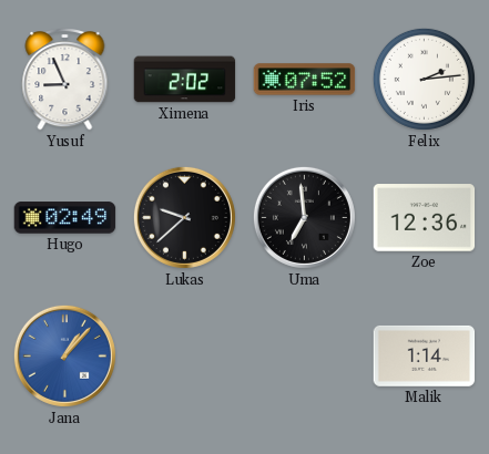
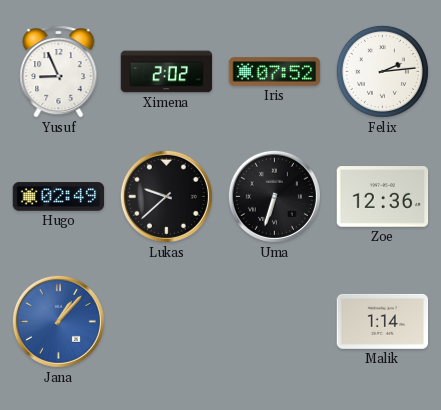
Uma: 6:59 -> 6:33
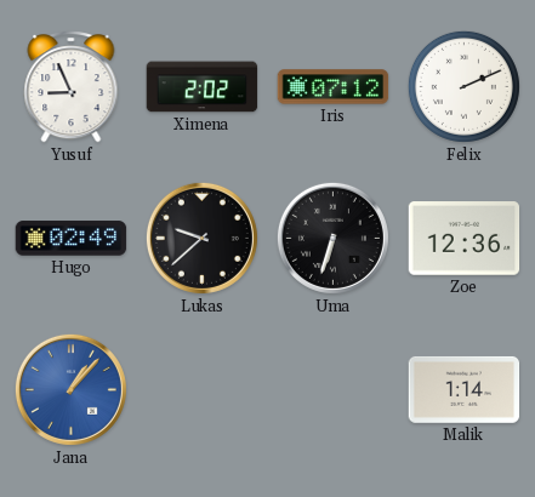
Iris: 07:52 -> 07:12
Felix: 2:14 -> 2:11
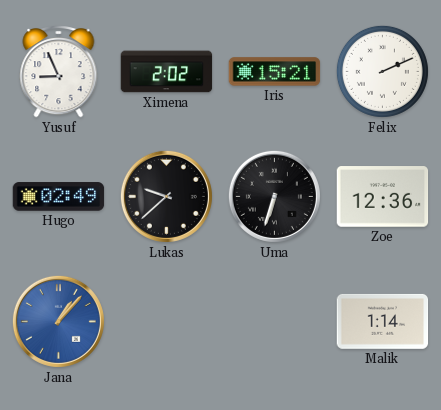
Iris: 07:12 -> 15:21
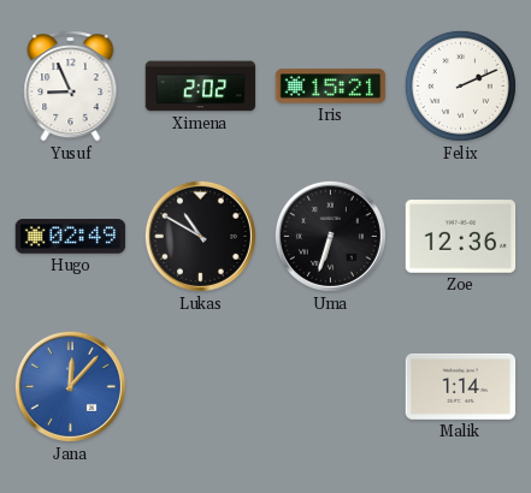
Lukas: 9:38 -> 10:50
Jana: 1:07 -> 12:07
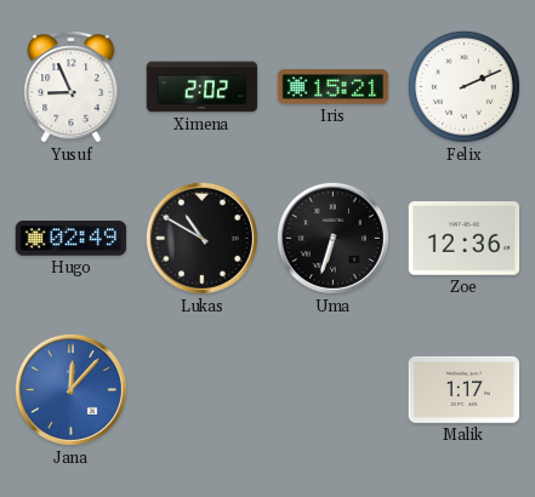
Malik: 1:14 -> 1:17
